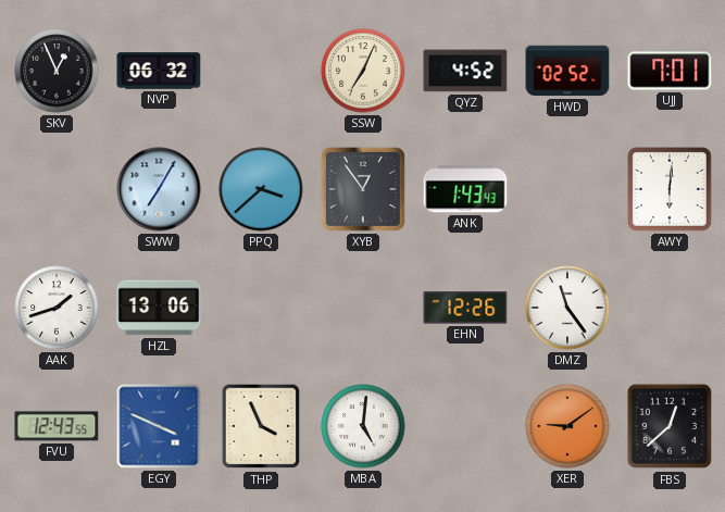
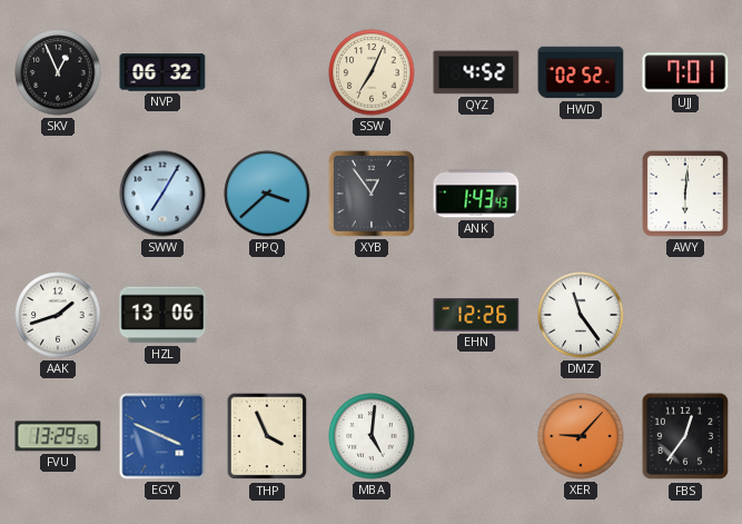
FVU: 12:43 -> 13:29
XER: 9:09 -> 9:07
FBS: 12:38 -> 12:36
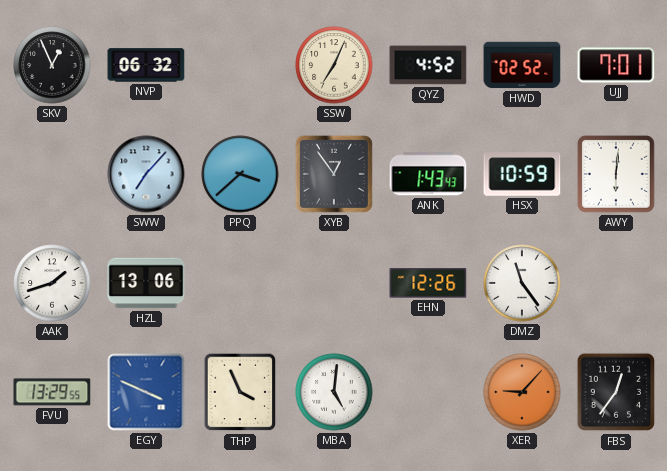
SWW: 7:05 -> 7:07
HSX: none -> 10:59
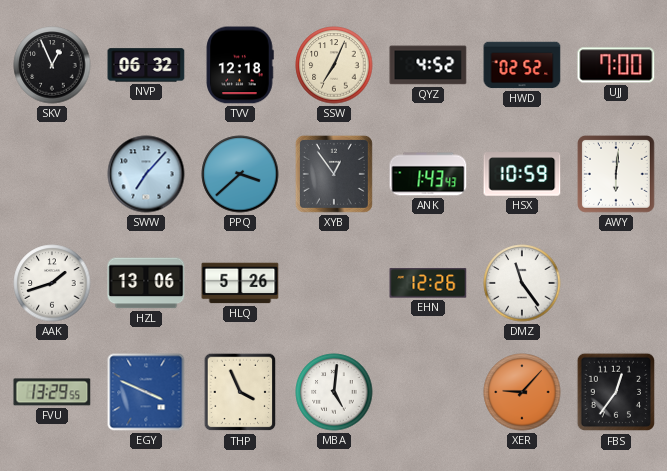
TVV: none -> 12:18
UJJ: 7:01 -> 7:00
HLQ: none -> 5:26
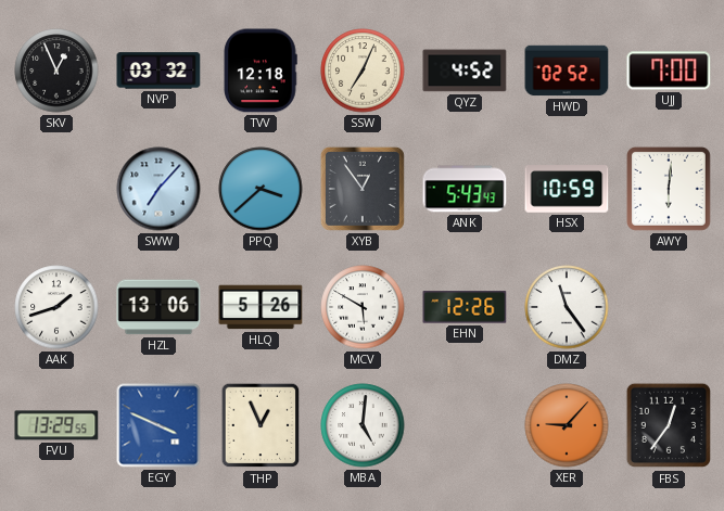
NVP: 06:32 -> 03:32
ANK: 1:43 -> 5:43
MCV: none -> 5:50
THP: 3:56 -> 12:56
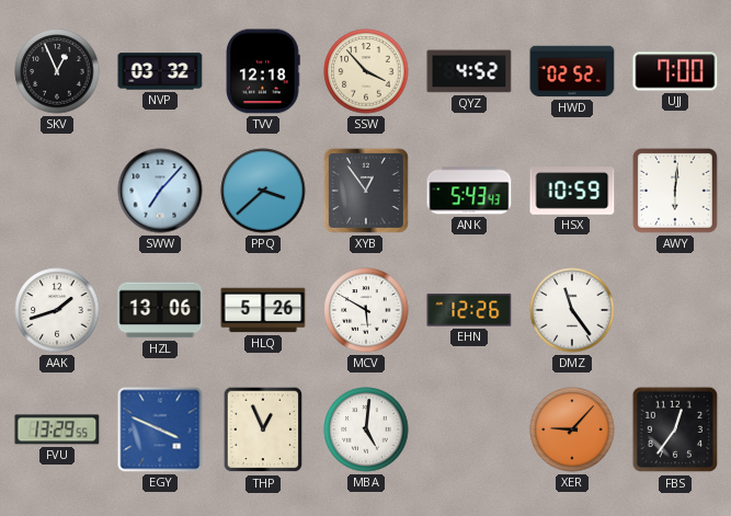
SSW: 7:04 -> 3:53
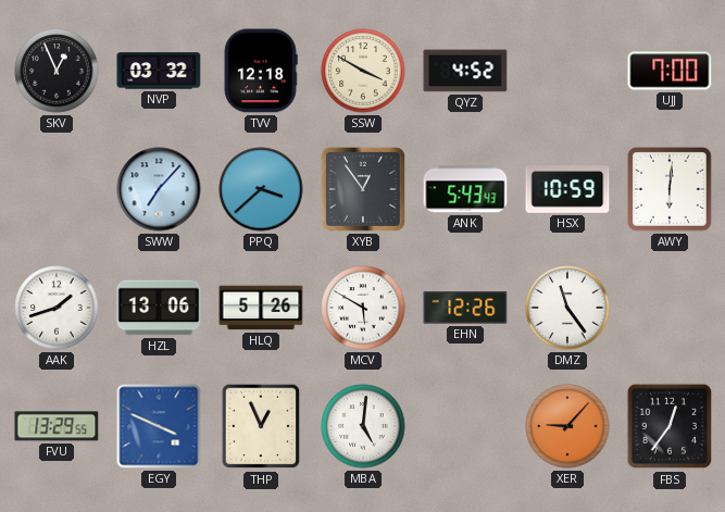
SSW: 3:53 -> 3:50
HWD: 02:52 -> none
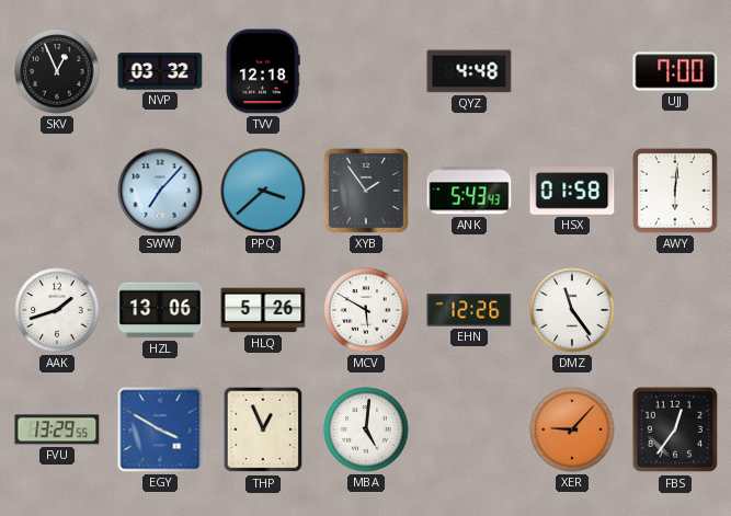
SSW: 3:50 -> none
QYZ: 4:52 -> 4:48
XYB: 12:54 -> 1:54
HSX: 10:59 -> 01:58
EGY: 3:49 -> 3:50
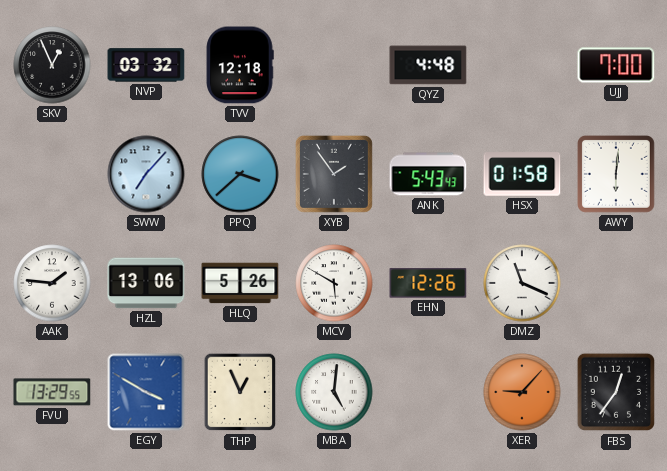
AAK: 1:42 -> 1:46
DMZ: 11:24 -> 11:19
